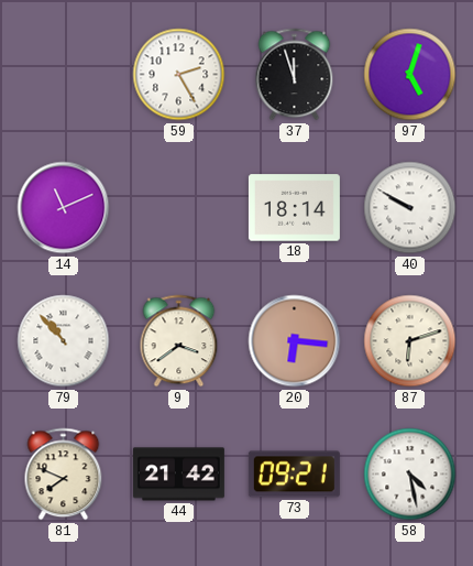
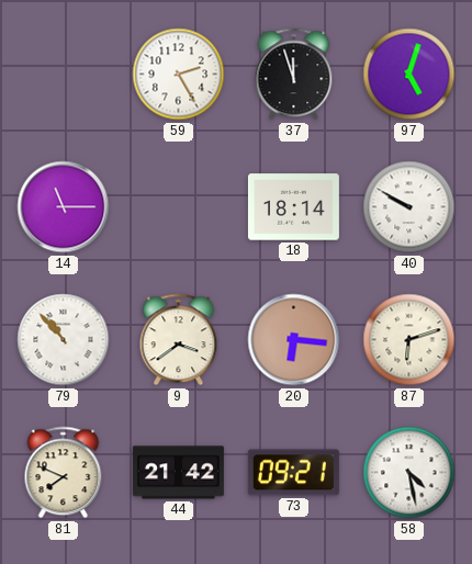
14: 11:11 -> 11:15
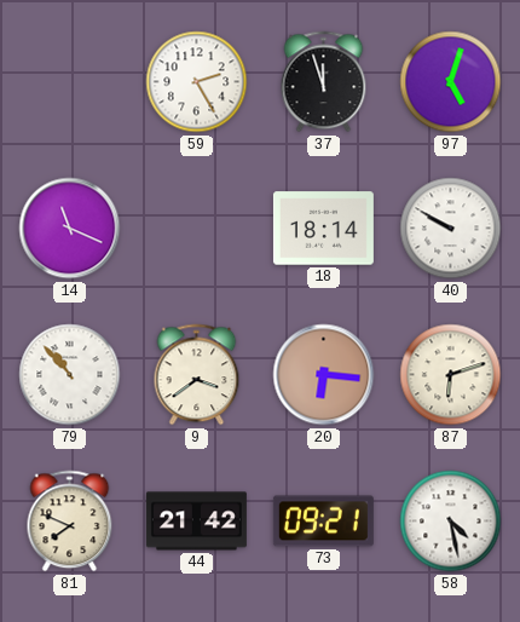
14: 11:15 -> 11:19
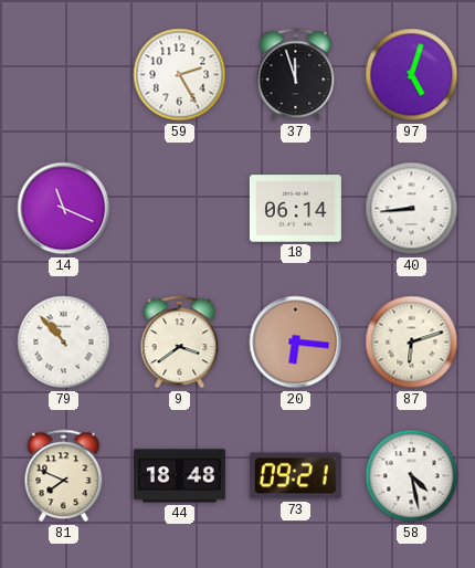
18: 18:14 -> 06:14
40: 9:50 -> 8:44
44: 21:42 -> 18:48
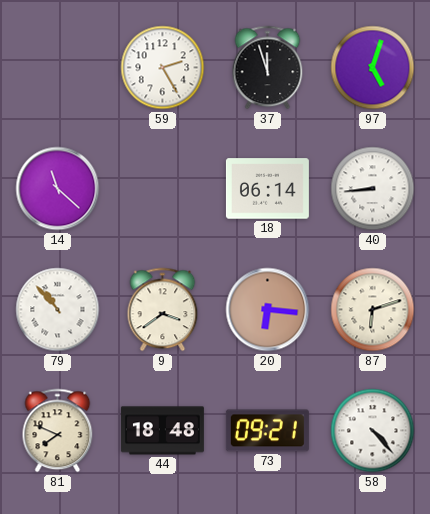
14: 11:19 -> 11:22
58: 4:28 -> 4:23
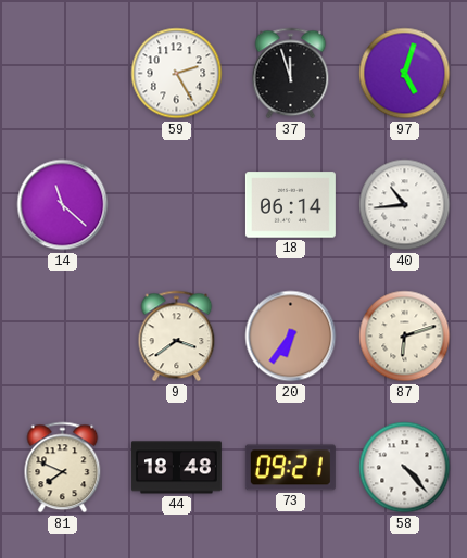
40: 8:44 -> 10:44
79: 10:53 -> none
20: 6:16 -> 6:36
